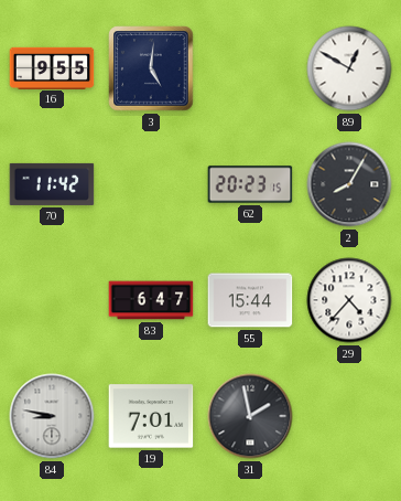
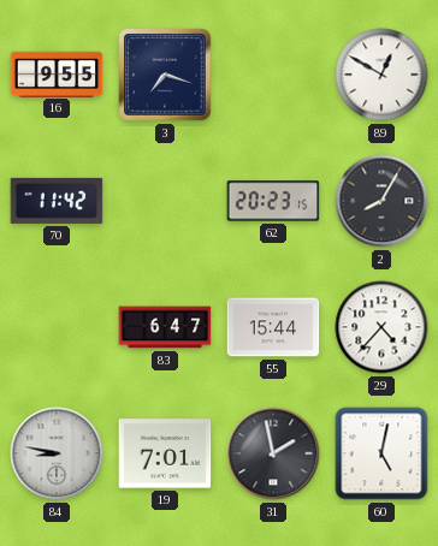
3: 5:01 -> 7:18
60: none -> 5:02
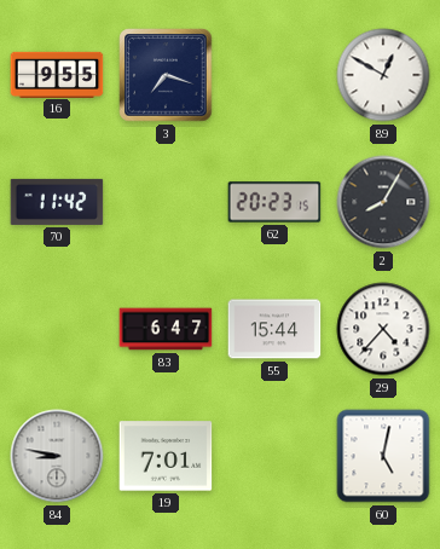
31: 1:58 -> none
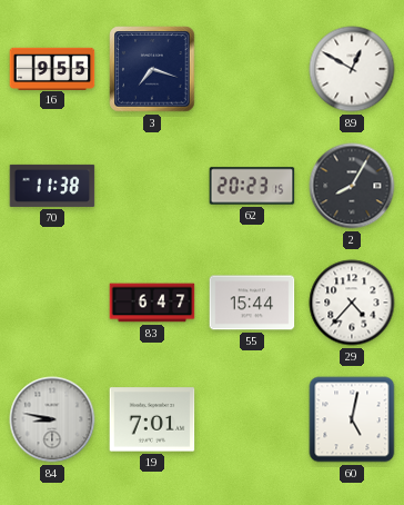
70: 11:42 -> 11:38
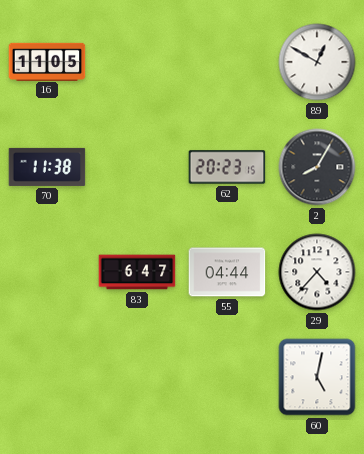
16: 9:55 -> 11:05
3: 7:18 -> none
55: 15:44 -> 04:44
84: 8:47 -> none
19: 7:01 -> none
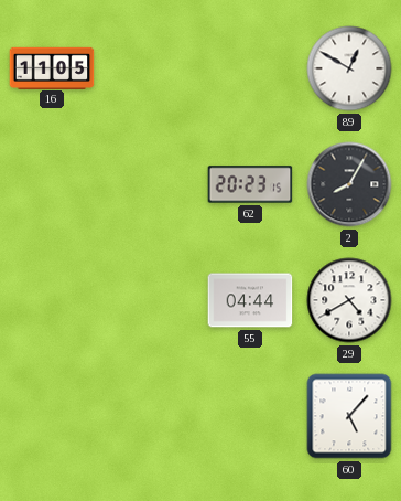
70: 11:38 -> none
83: 6:47 -> none
29: 4:37 -> 4:40
60: 5:02 -> 5:07
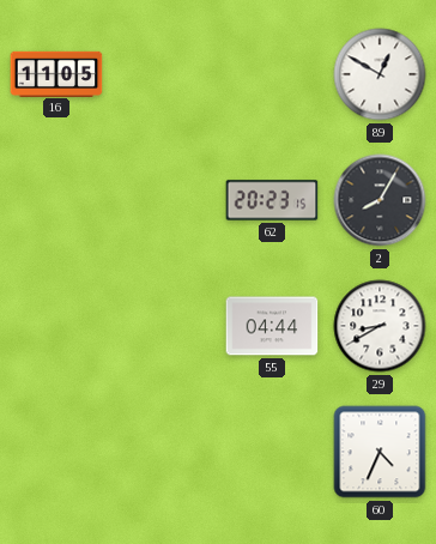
29: 4:40 -> 8:40
60: 5:07 -> 4:34
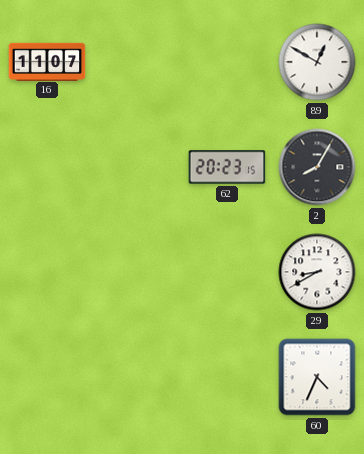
16: 11:05 -> 11:07
55: 04:44 -> none
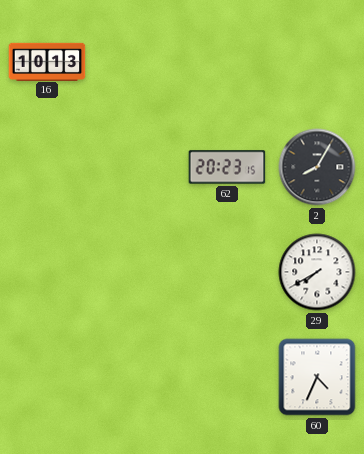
16: 11:07 -> 10:13
89: 12:50 -> none
29: 8:40 -> 7:40
